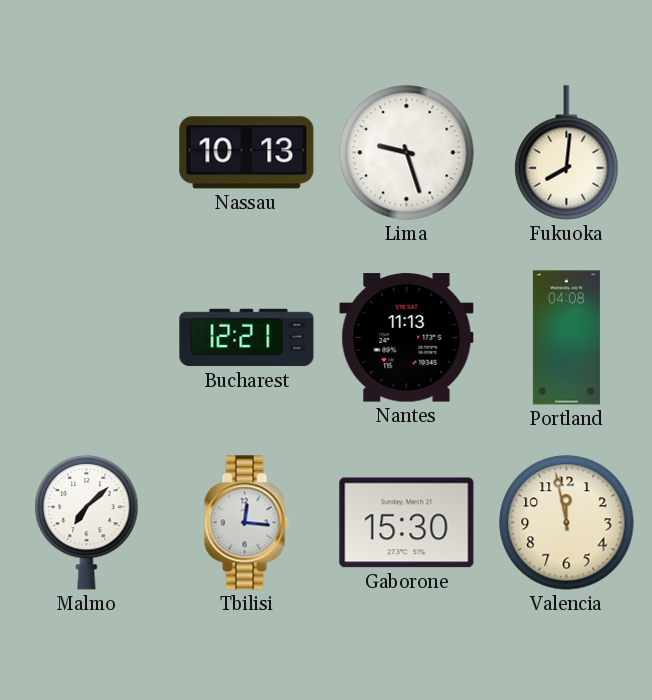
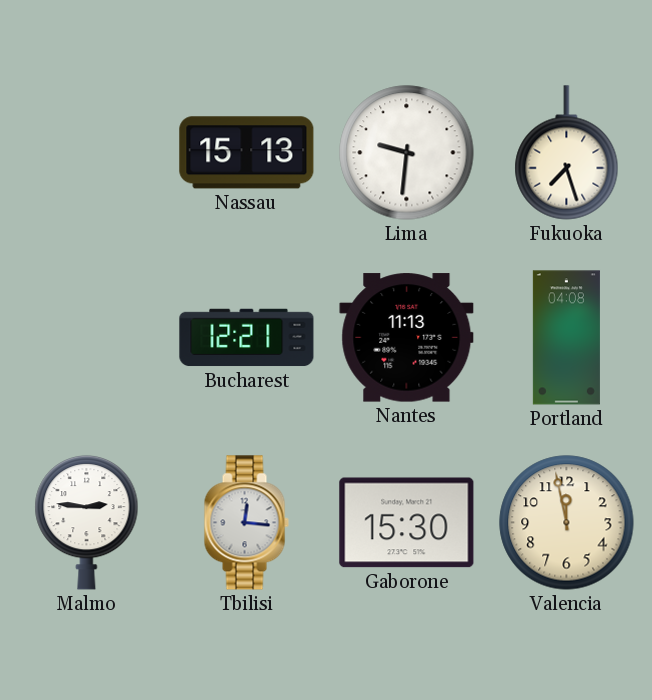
Nassau: 10:13 -> 15:13
Lima: 9:27 -> 9:31
Fukuoka: 8:01 -> 7:27
Malmo: 7:08 -> 2:46
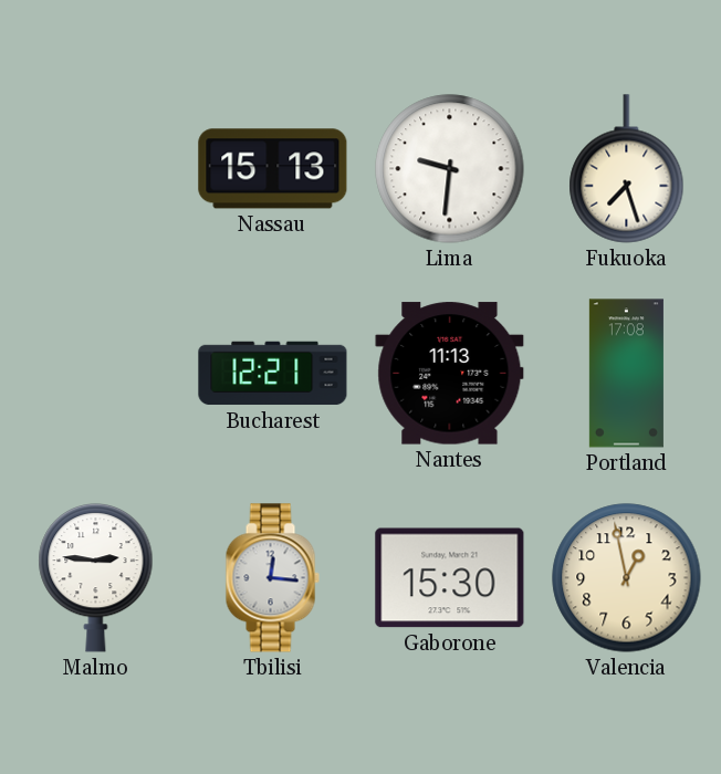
Portland: 04:08 -> 17:08
Valencia: 11:58 -> 12:58
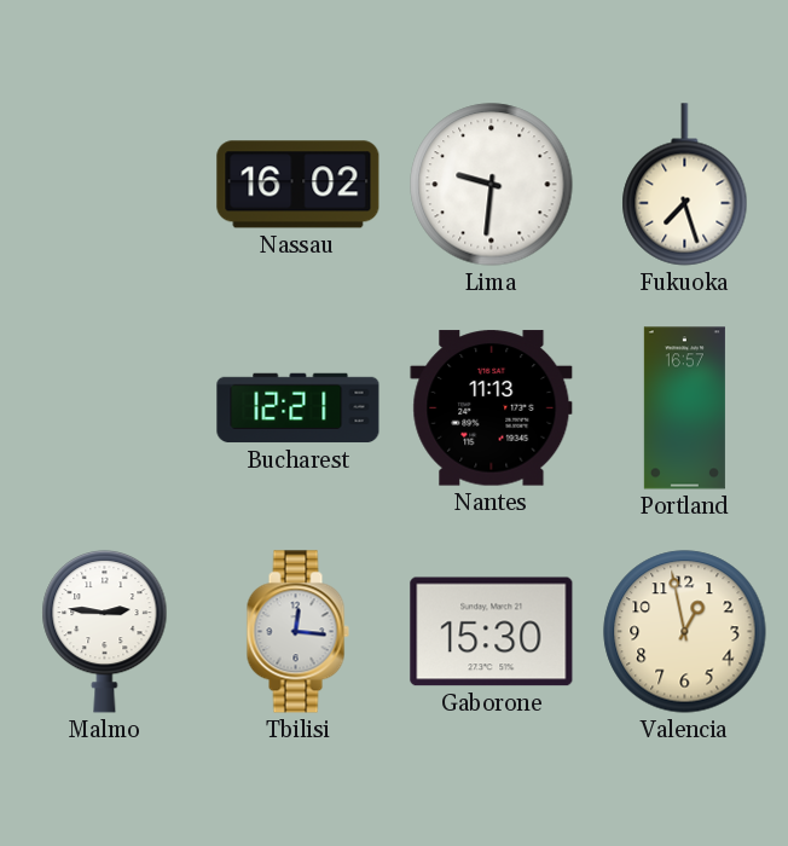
Nassau: 15:13 -> 16:02
Portland: 17:08 -> 16:57
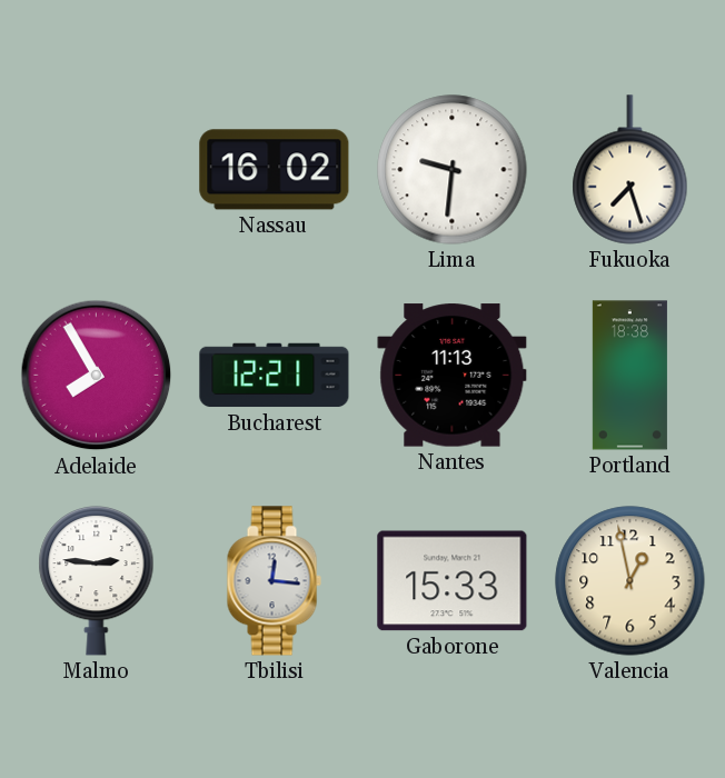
Adelaide: none -> 7:55
Portland: 16:57 -> 18:38
Gaborone: 15:30 -> 15:33
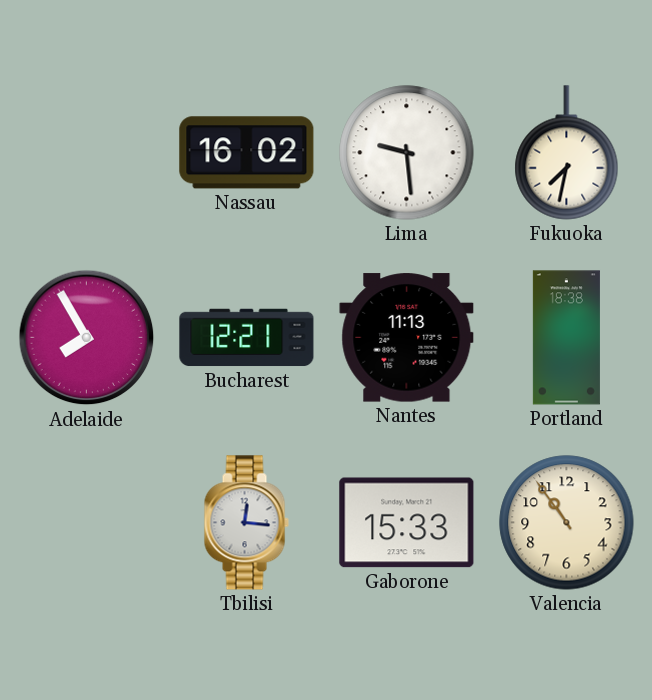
Lima: 9:31 -> 9:29
Fukuoka: 7:27 -> 7:32
Malmo: 2:46 -> none
Valencia: 12:58 -> 10:54
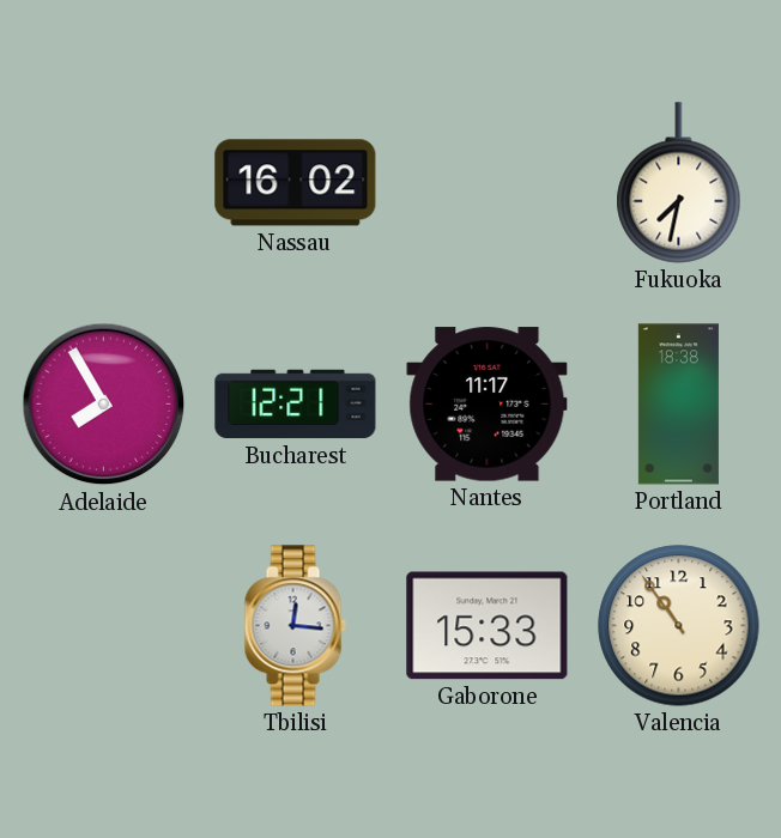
Lima: 9:29 -> none
Nantes: 11:13 -> 11:17
